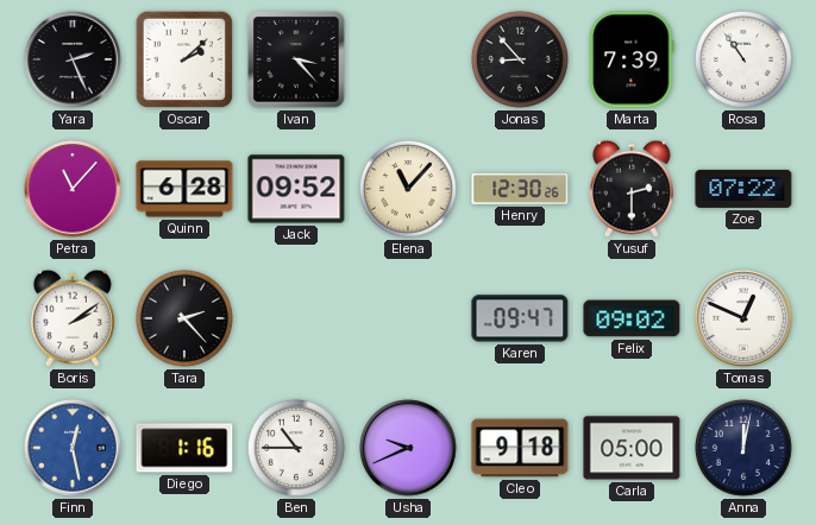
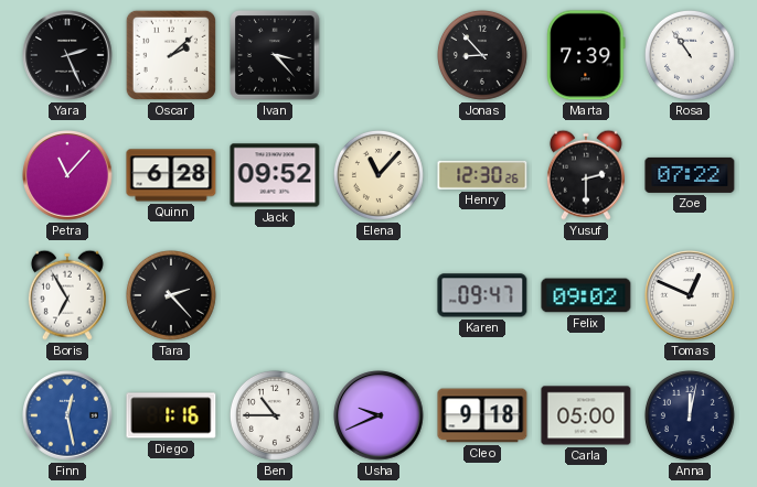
Boris: 2:09 -> 6:55
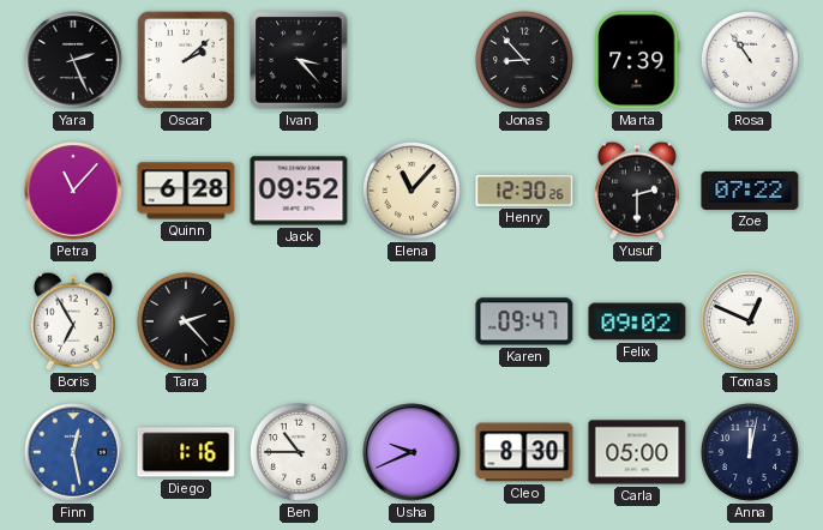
Cleo: 9:18 -> 8:30
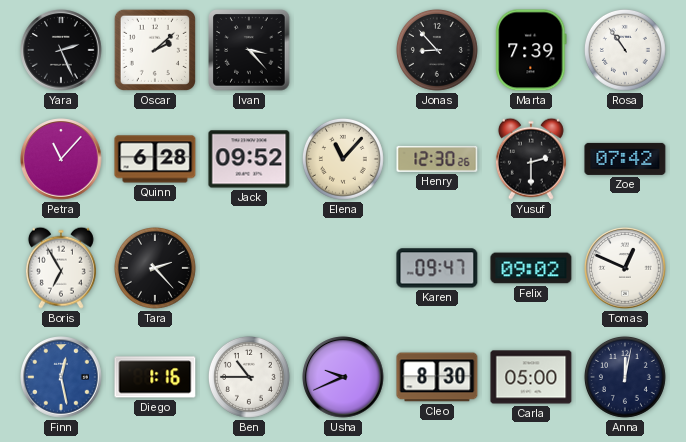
Zoe: 07:22 -> 07:42
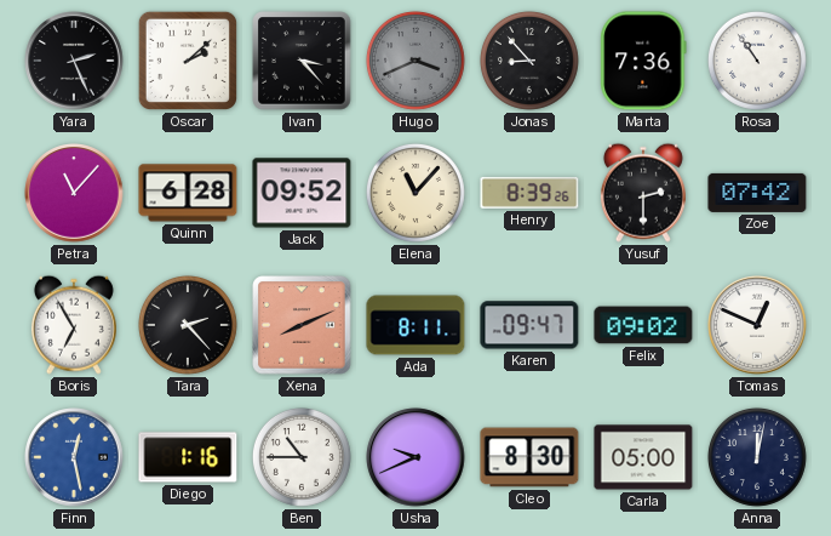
Hugo: none -> 3:41
Marta: 7:39 -> 7:36
Henry: 12:30 -> 8:39
Xena: none -> 8:11
Ada: none -> 8:11
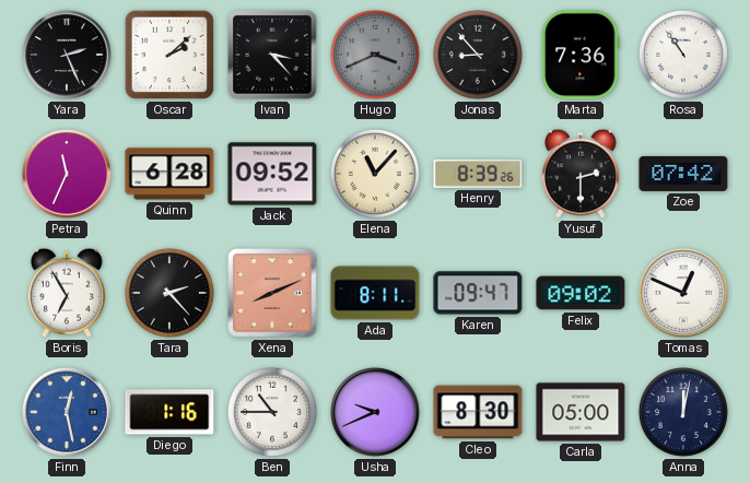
Petra: 11:07 -> 11:34
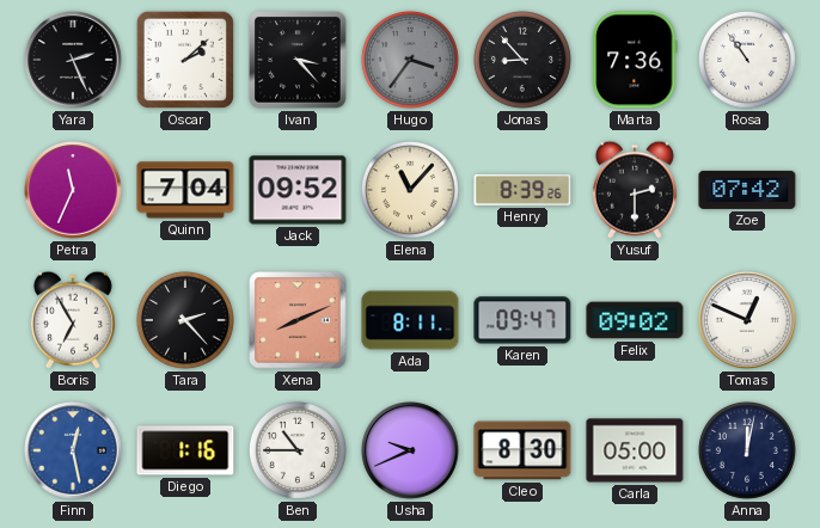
Hugo: 3:41 -> 3:36
Quinn: 6:28 -> 7:04
